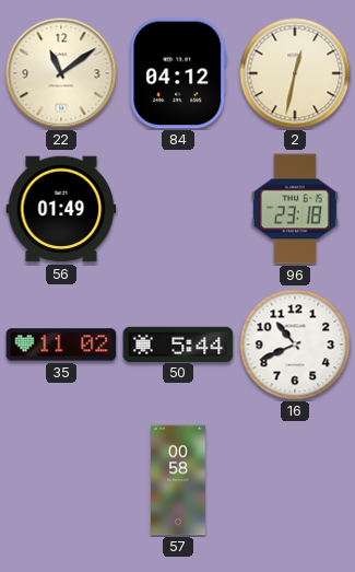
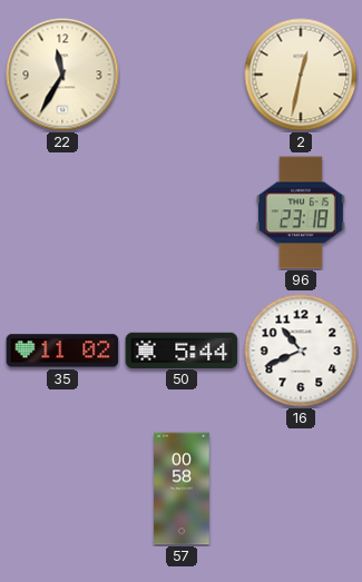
22: 11:09 -> 11:35
84: 04:12 -> none
56: 01:49 -> none
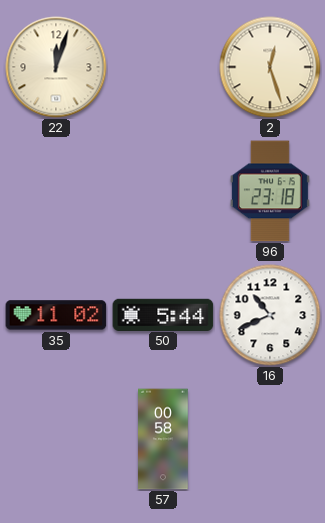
22: 11:35 -> 12:03
2: 12:32 -> 12:27
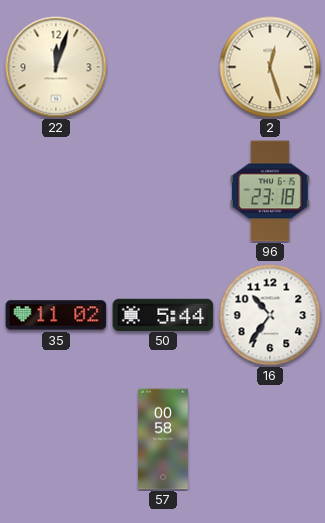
16: 10:41 -> 10:36
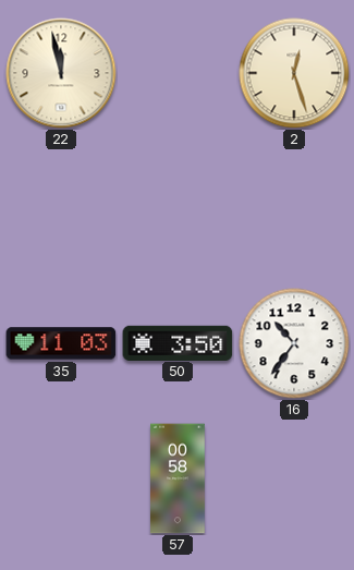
22: 12:03 -> 11:58
96: 23:18 -> none
35: 11:02 -> 11:03
50: 5:44 -> 3:50
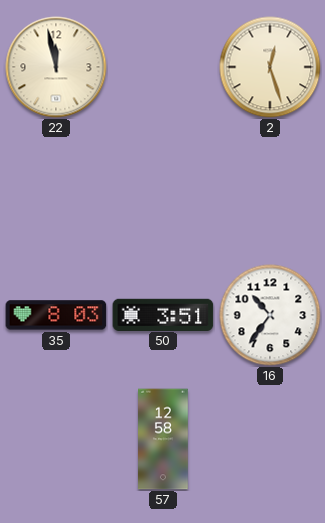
35: 11:03 -> 8:03
50: 3:50 -> 3:51
57: 00:58 -> 12:58
